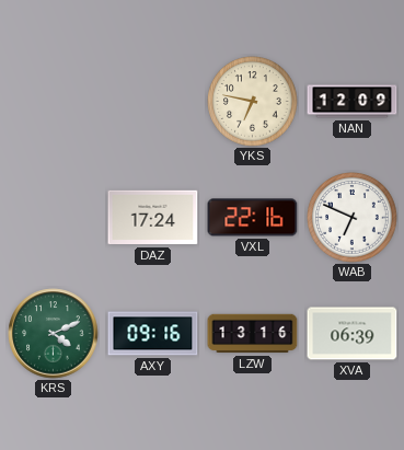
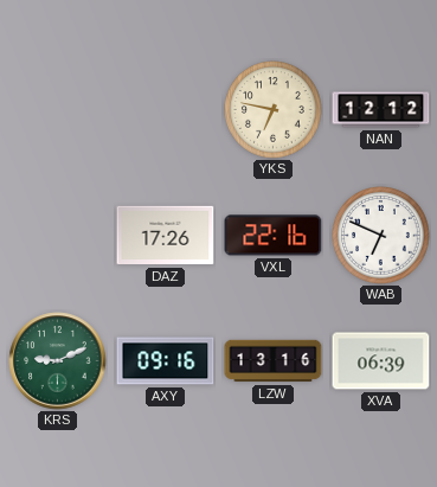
NAN: 12:09 -> 12:12
DAZ: 17:24 -> 17:26
KRS: 4:11 -> 9:11
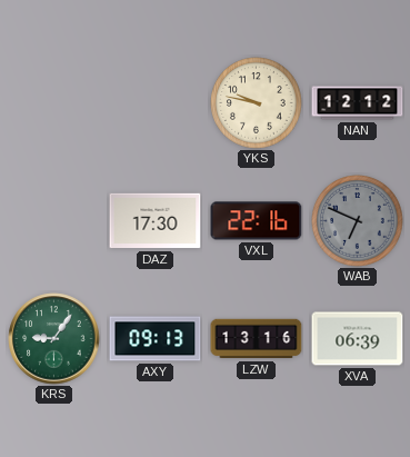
YKS: 6:47 -> 9:47
DAZ: 17:26 -> 17:30
WAB dial: white -> grey
KRS: 9:11 -> 9:06
AXY: 09:16 -> 09:13
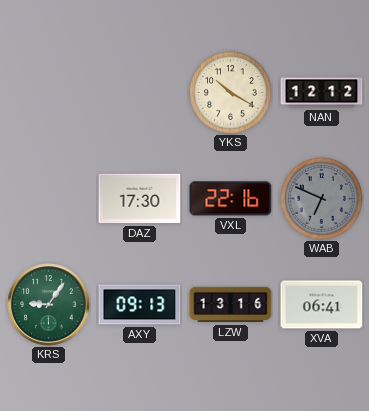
YKS: 9:47 -> 10:20
XVA: 06:39 -> 06:41
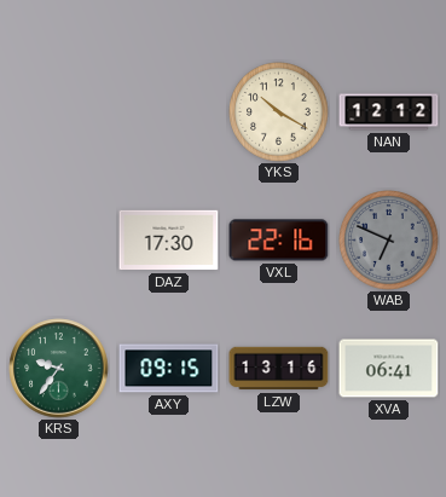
KRS: 9:06 -> 9:36
AXY: 09:13 -> 09:15
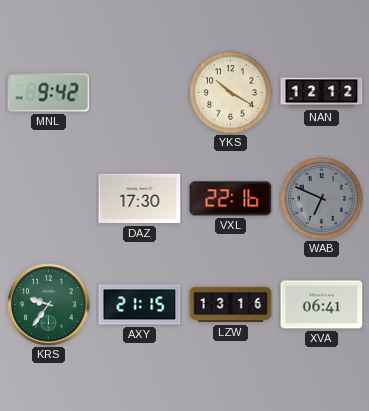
MNL: none -> 9:42
AXY: 09:15 -> 21:15
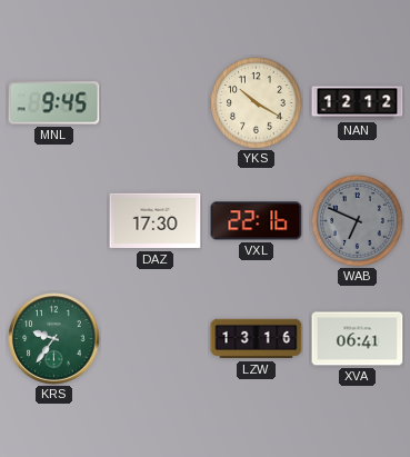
MNL: 9:42 -> 9:45
AXY: 21:15 -> none
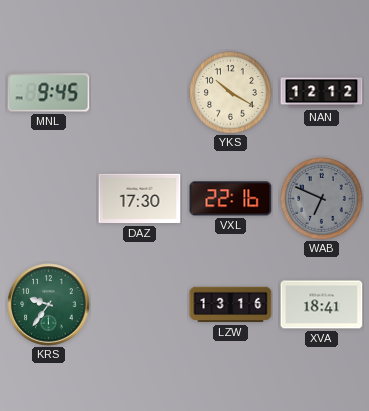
XVA: 06:41 -> 18:41
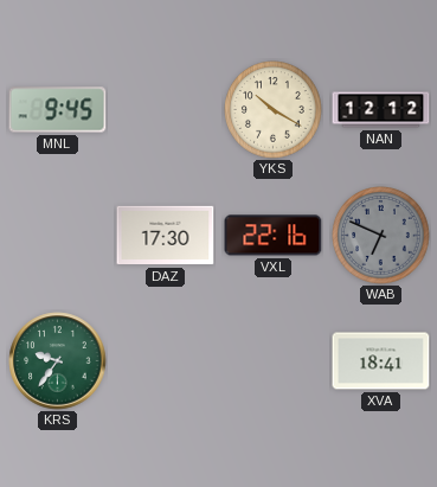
LZW: 13:16 -> none
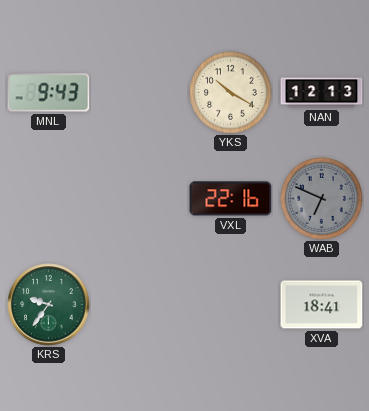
MNL: 9:45 -> 9:43
NAN: 12:12 -> 12:13
DAZ: 17:30 -> none
